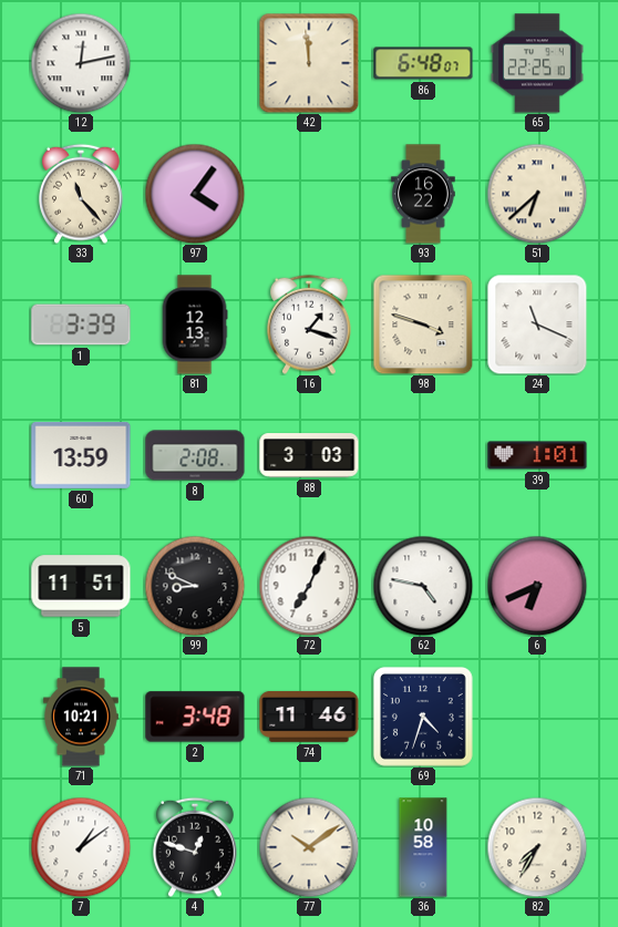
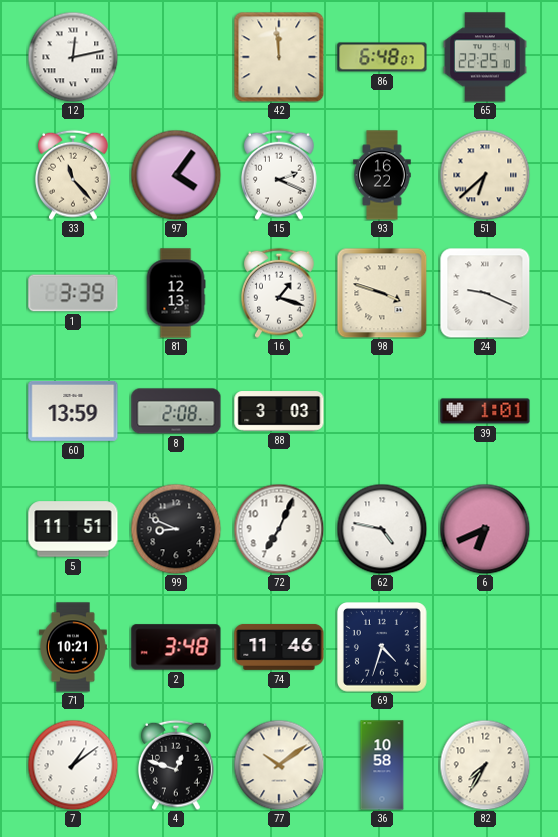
15: none -> 2:19
24: 11:19 -> 9:19
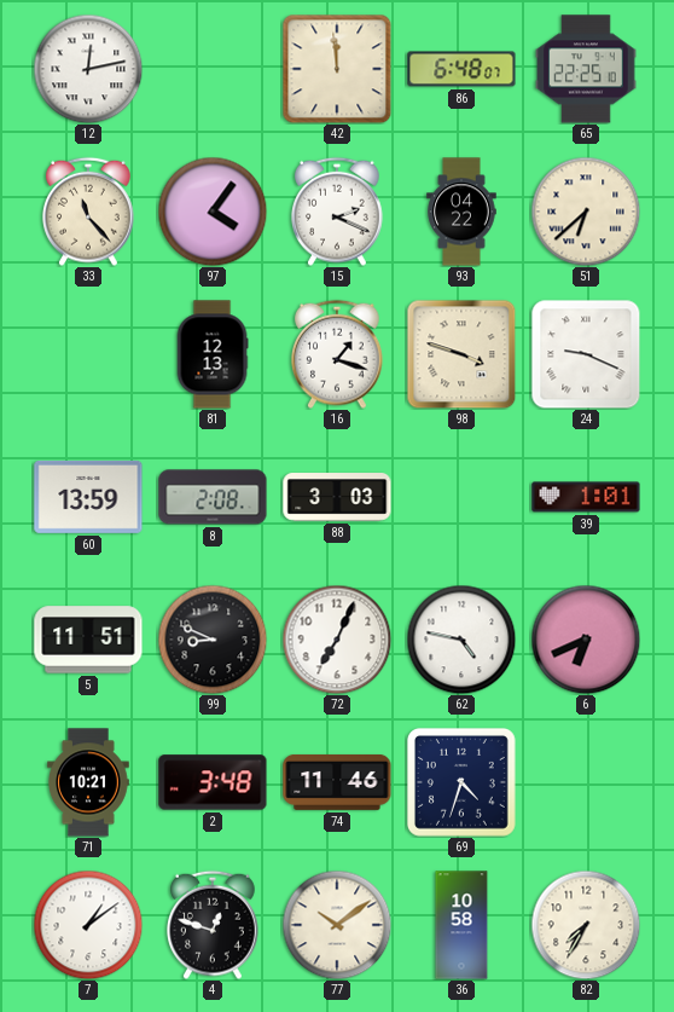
93: 16:22 -> 04:22
1: 3:39 -> none
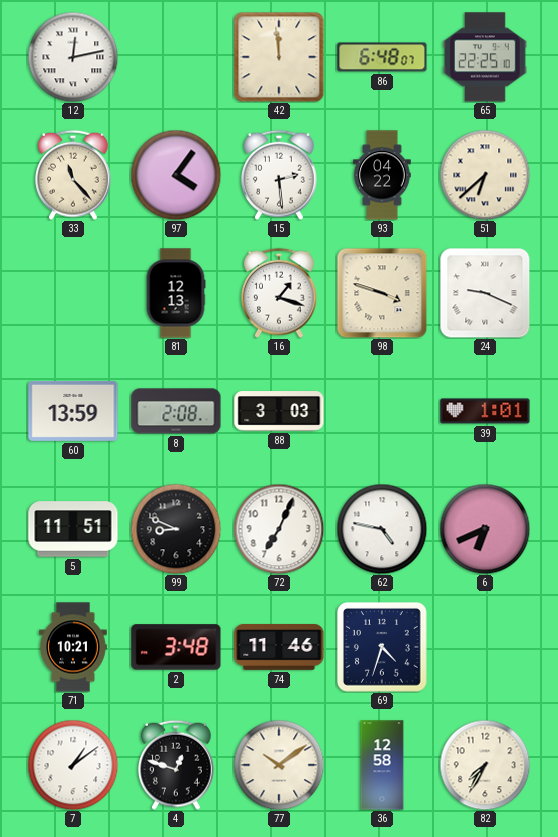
15: 2:19 -> 2:29
36: 10:58 -> 12:58
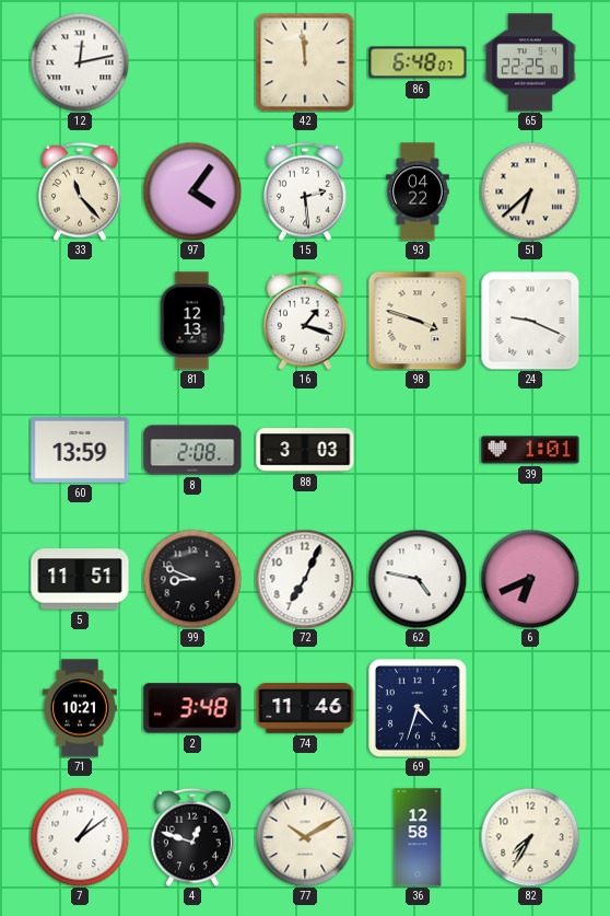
77: 10:09 -> 10:10
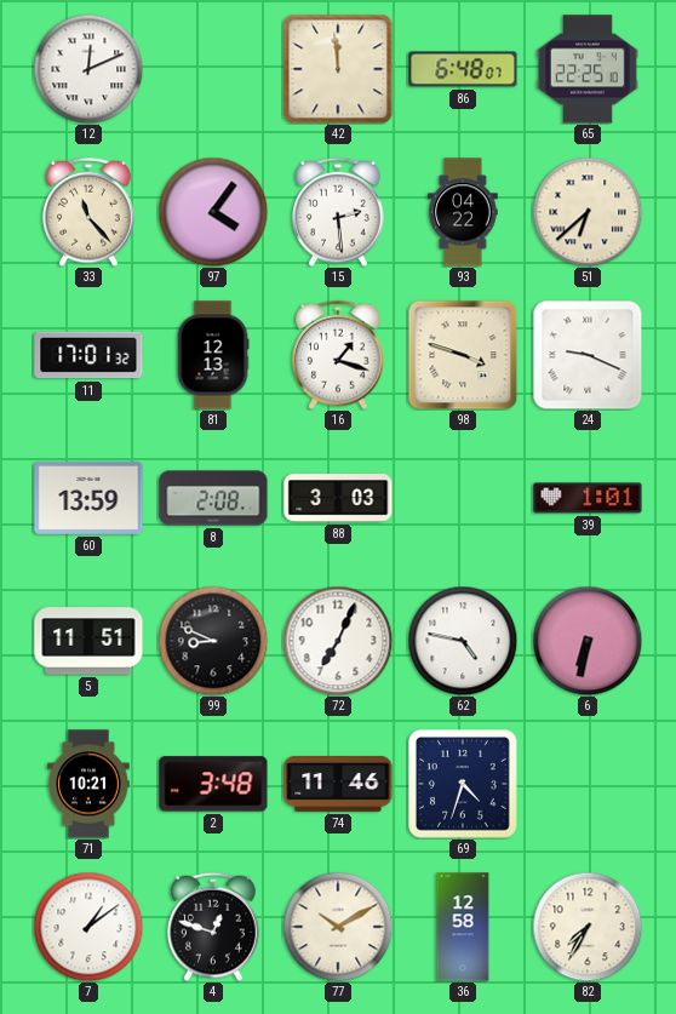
12: 12:13 -> 12:11
11: none -> 17:01
6: 6:41 -> 6:32
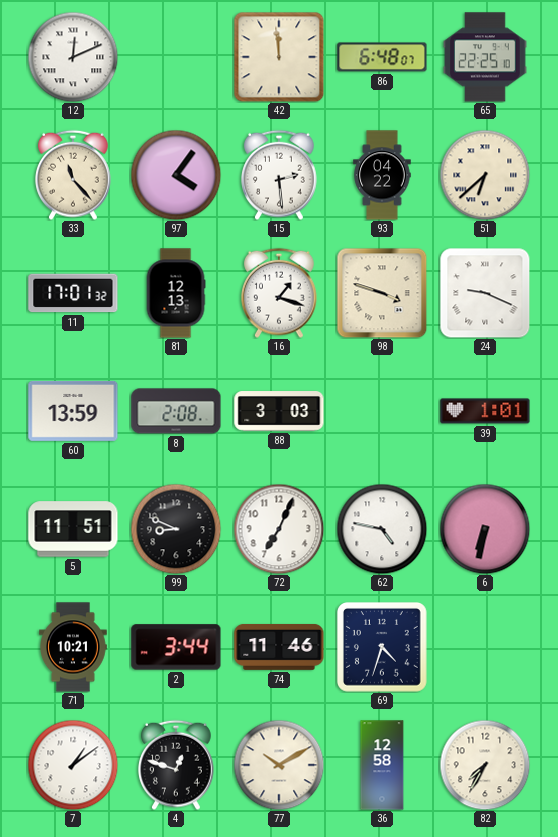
2: 3:48 -> 3:44
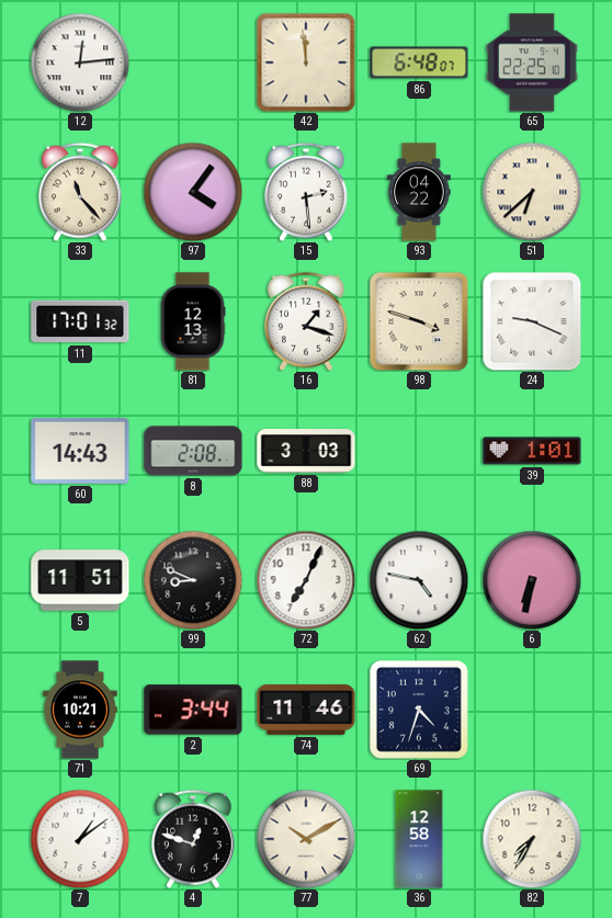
12: 12:11 -> 12:14
60: 13:59 -> 14:43
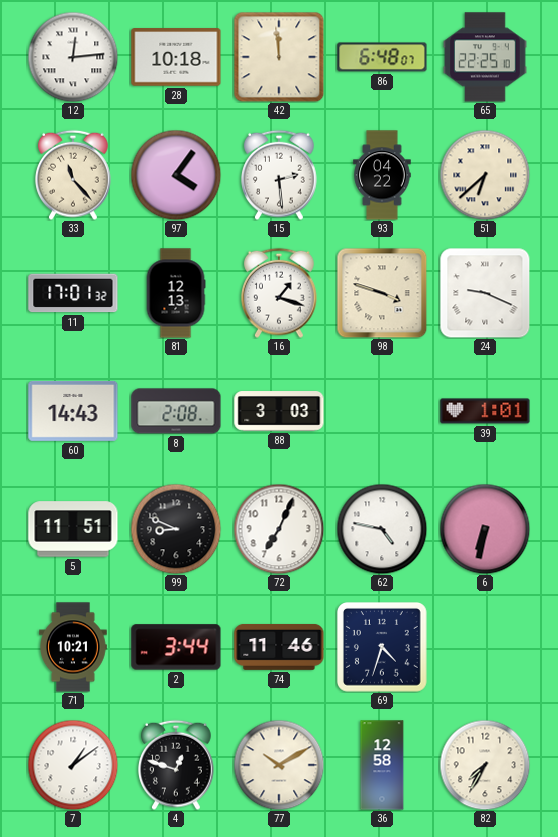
28: none -> 10:18
